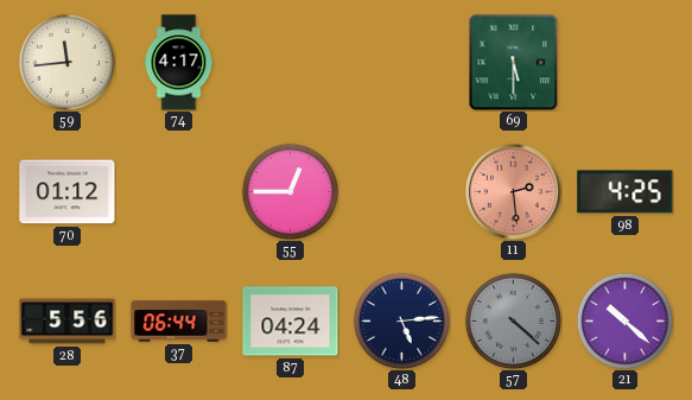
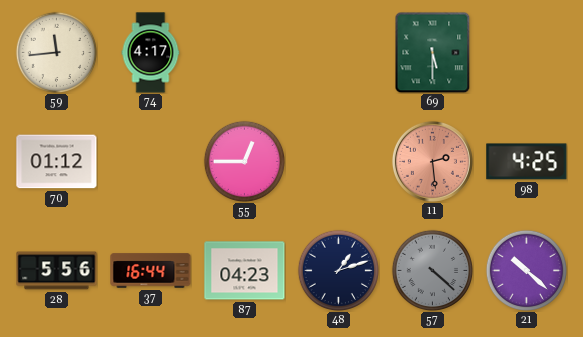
37: 06:44 -> 16:44
87: 04:24 -> 04:23
48: 5:14 -> 1:12
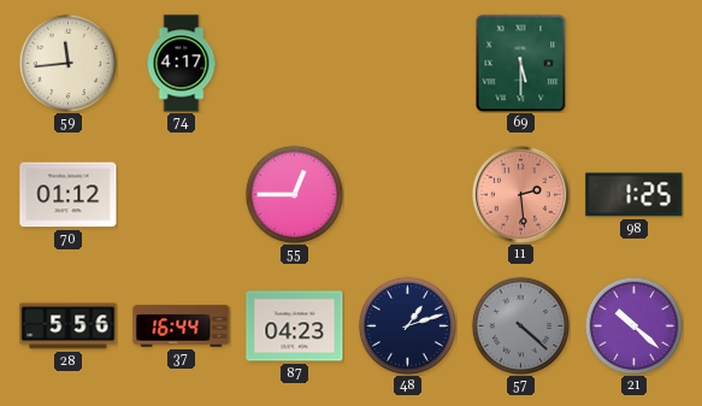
98: 4:25 -> 1:25
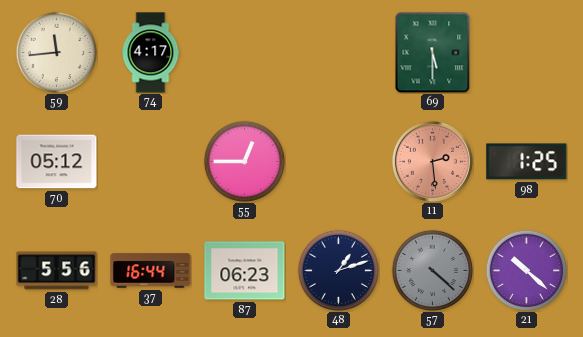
70: 01:12 -> 05:12
87: 04:23 -> 06:23
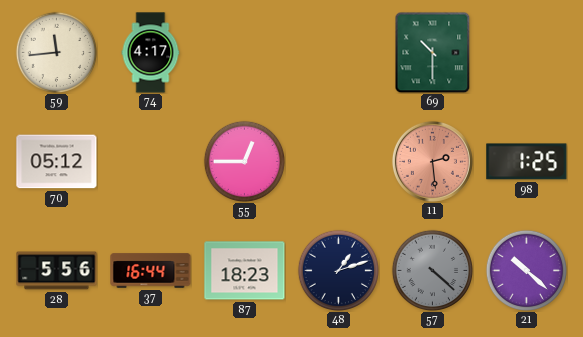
69: 5:30 -> 10:30
87: 06:23 -> 18:23
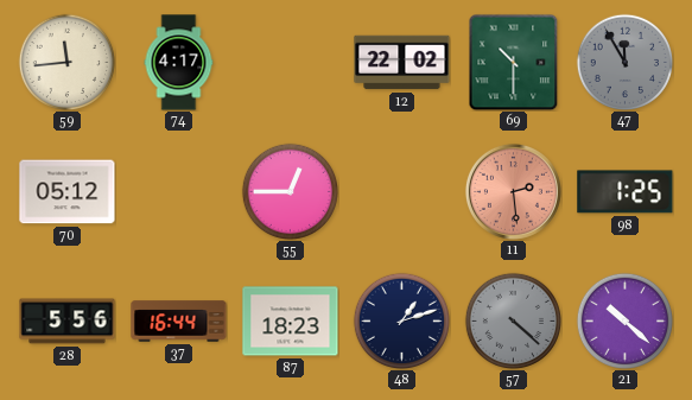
12: none -> 22:02
47: none -> 11:55
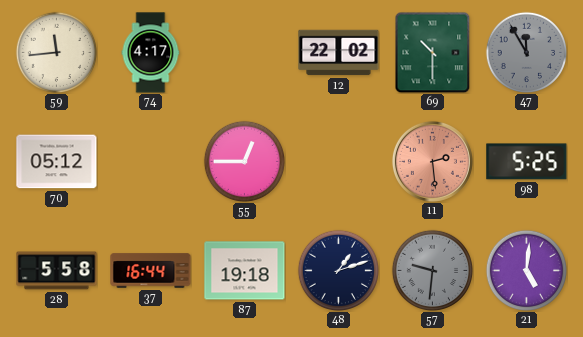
98: 1:25 -> 5:25
28: 5:56 -> 5:58
87: 18:23 -> 19:18
57: 4:22 -> 9:31
21: 10:22 -> 5:01
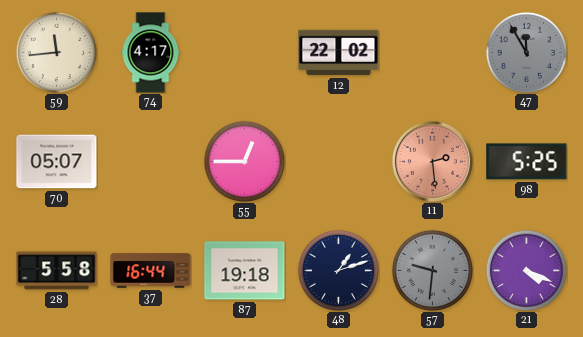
69: 10:30 -> none
70: 05:12 -> 05:07
21: 5:01 -> 4:19
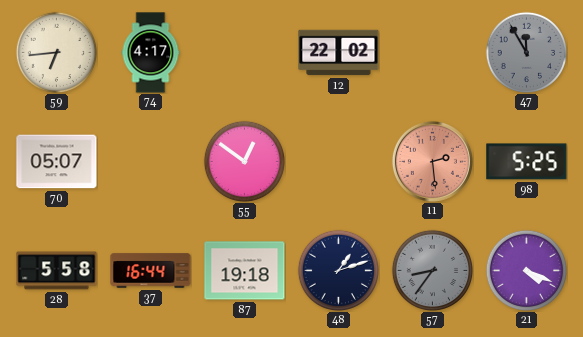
59: 11:44 -> 6:44
55: 12:45 -> 12:51
57: 9:31 -> 8:36
